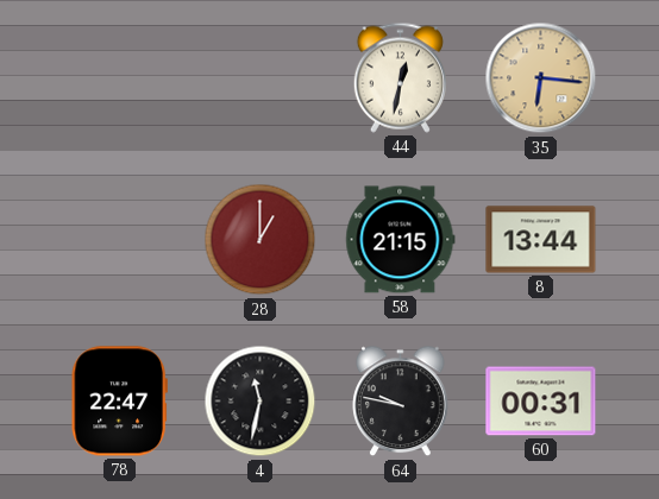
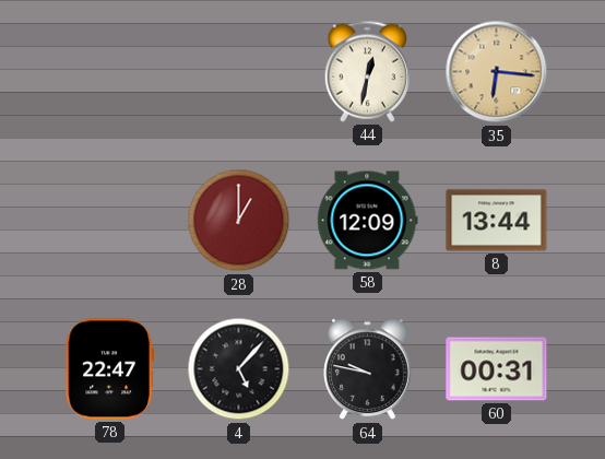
58: 21:15 -> 12:09
4: 11:32 -> 5:07
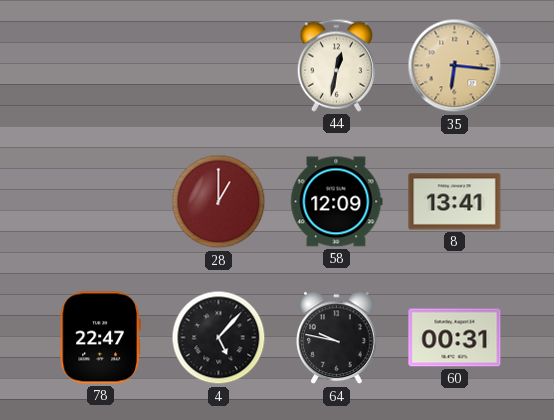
8: 13:44 -> 13:41
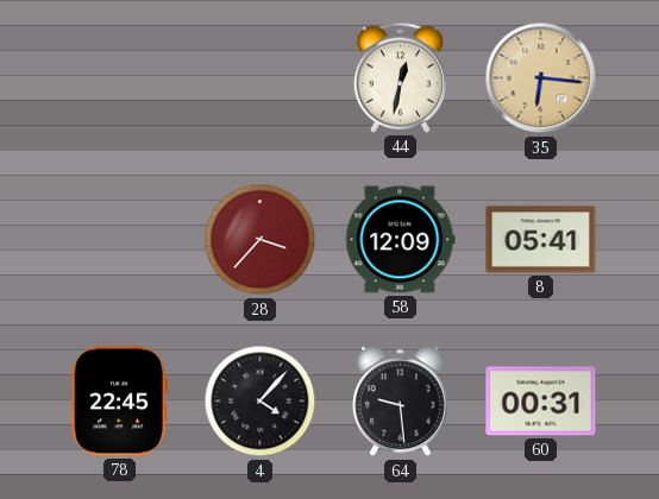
28: 1:00 -> 3:37
8: 13:41 -> 05:41
78: 22:47 -> 22:45
4: 5:07 -> 4:07
64: 9:47 -> 9:29
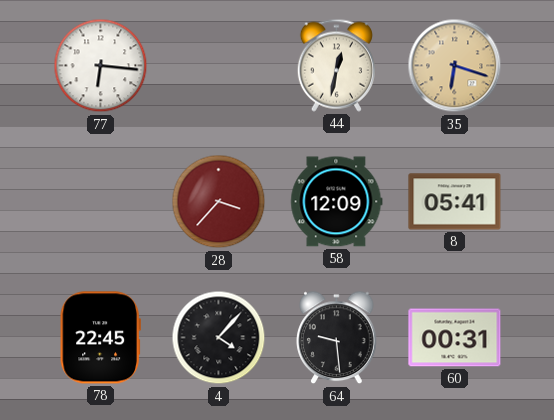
77: none -> 6:16
35: 6:16 -> 6:18
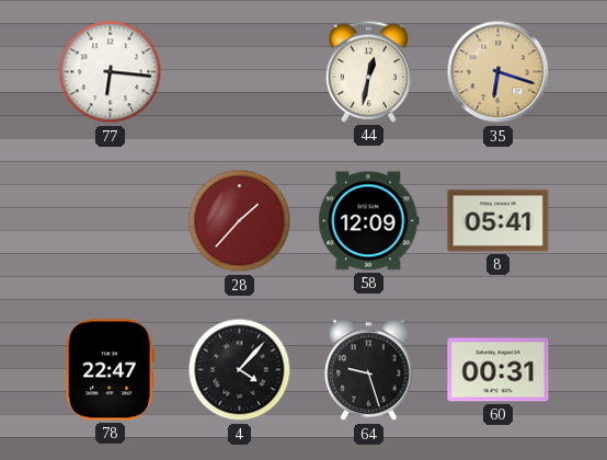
28: 3:37 -> 1:37
78: 22:45 -> 22:47
64: 9:29 -> 9:27
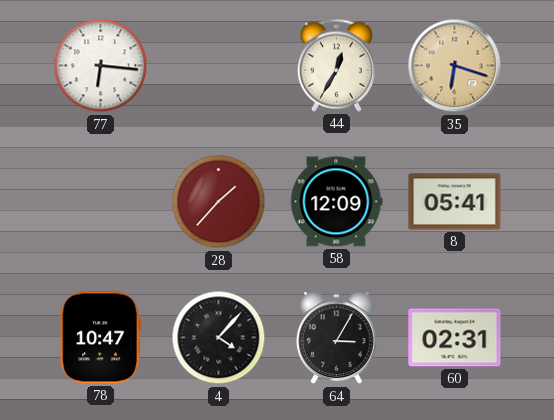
44: 12:32 -> 12:35
78: 22:47 -> 10:47
64: 9:27 -> 3:05
60: 00:31 -> 02:31
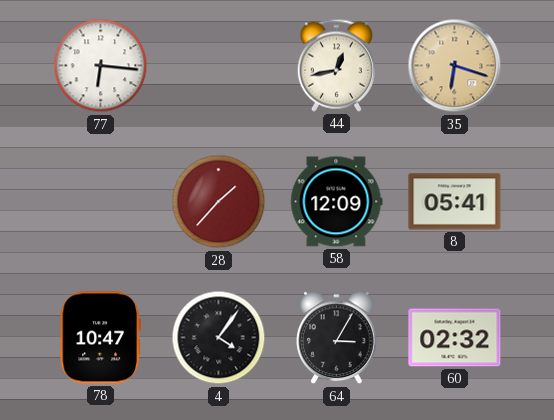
44: 12:35 -> 12:43
4: 4:07 -> 4:06
60: 02:31 -> 02:32
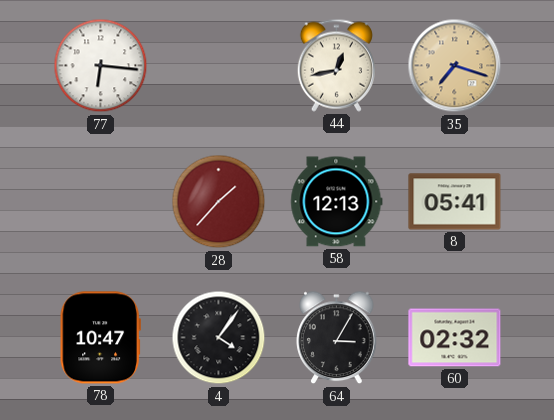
35: 6:18 -> 7:18
58: 12:09 -> 12:13
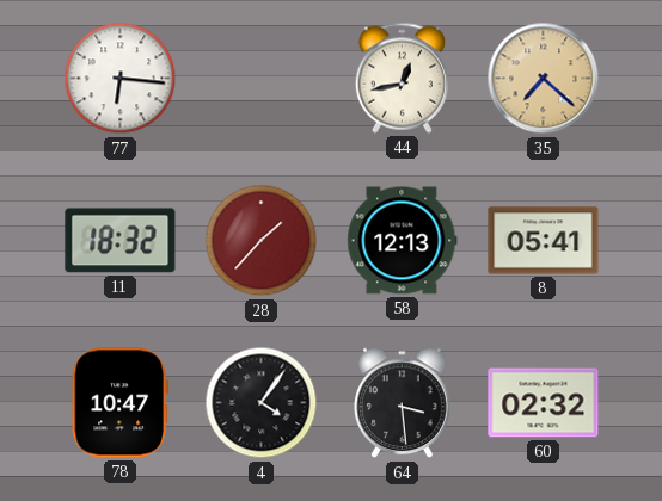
35: 7:18 -> 7:22
11: none -> 18:32
64: 3:05 -> 3:29
